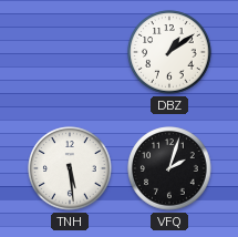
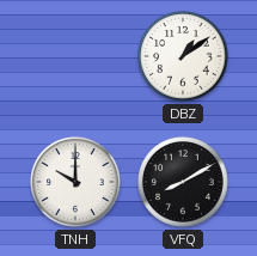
TNH: 5:29 -> 10:00
VFQ: 2:03 -> 8:10
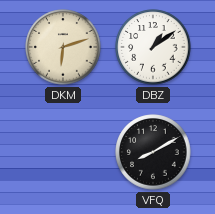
DKM: none -> 6:12
TNH: 10:00 -> none
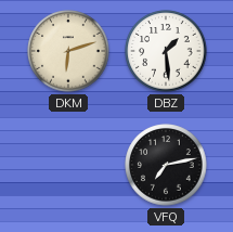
DBZ: 1:09 -> 1:29
VFQ: 8:10 -> 7:13
